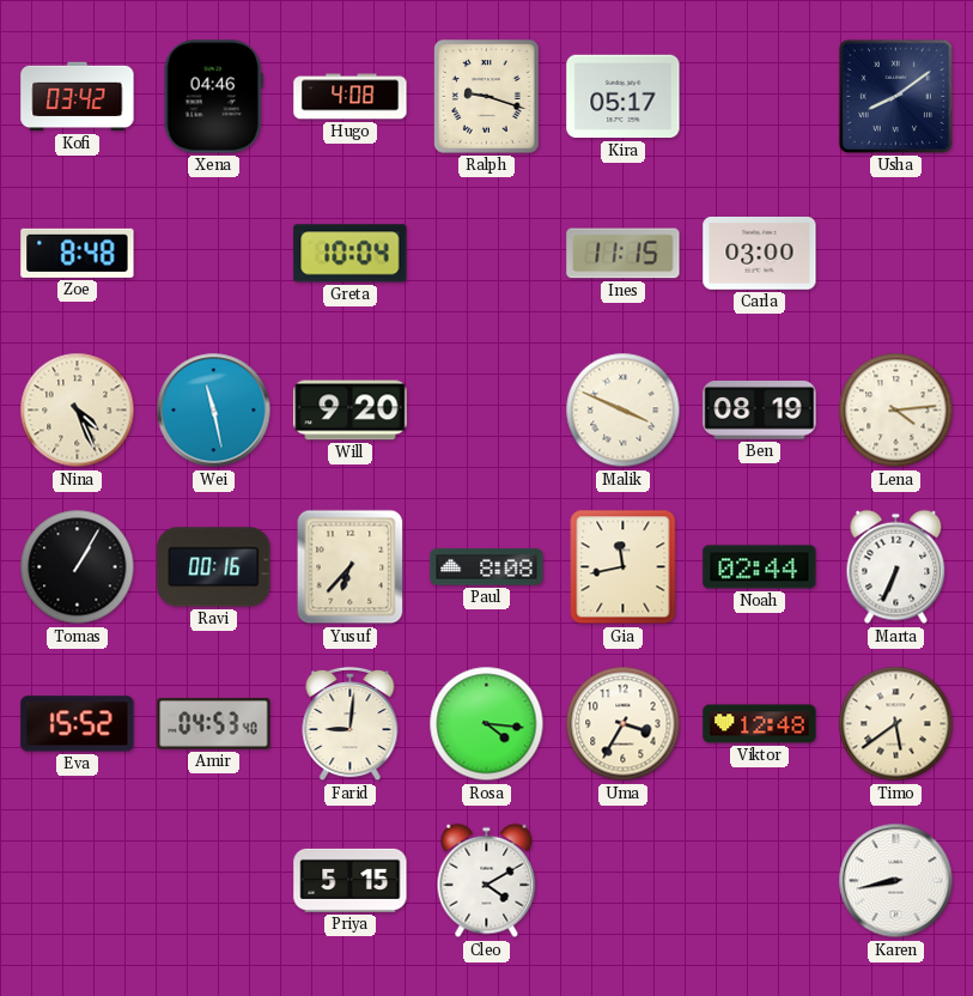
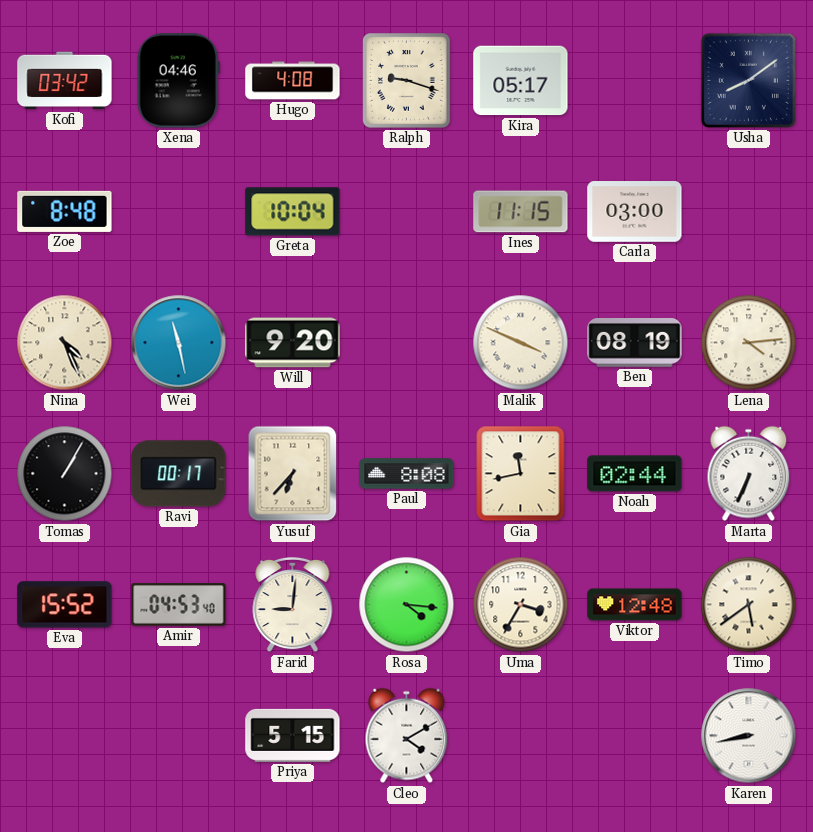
Ravi: 00:16 -> 00:17
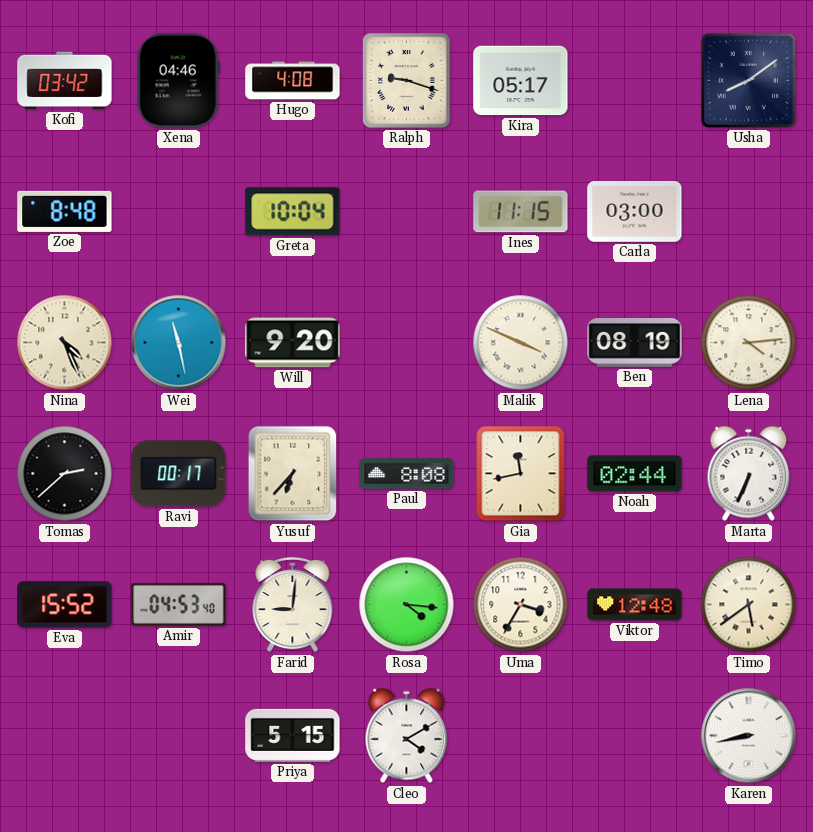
Tomas: 1:05 -> 2:38
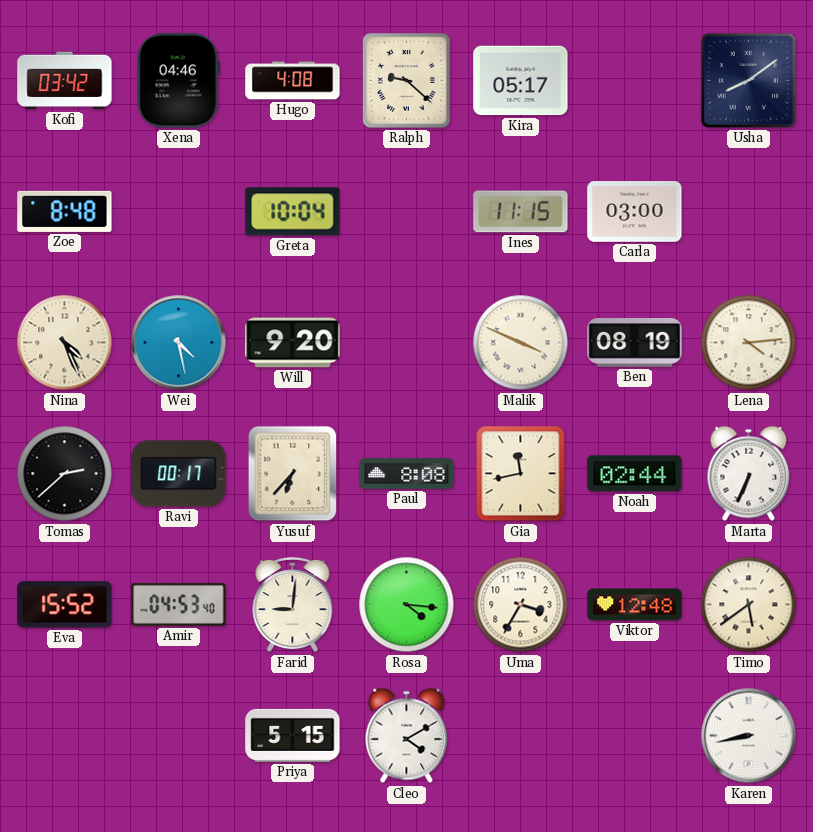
Ralph: 9:18 -> 9:22
Wei: 11:28 -> 4:28
